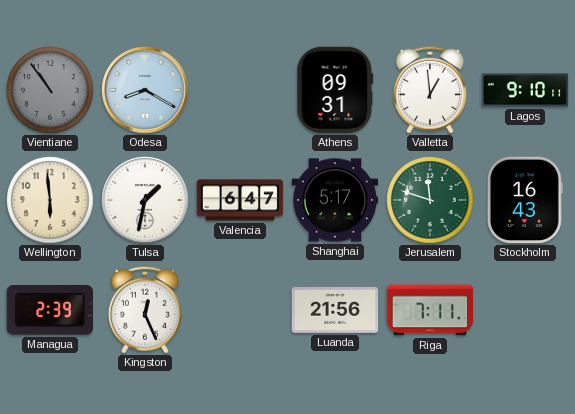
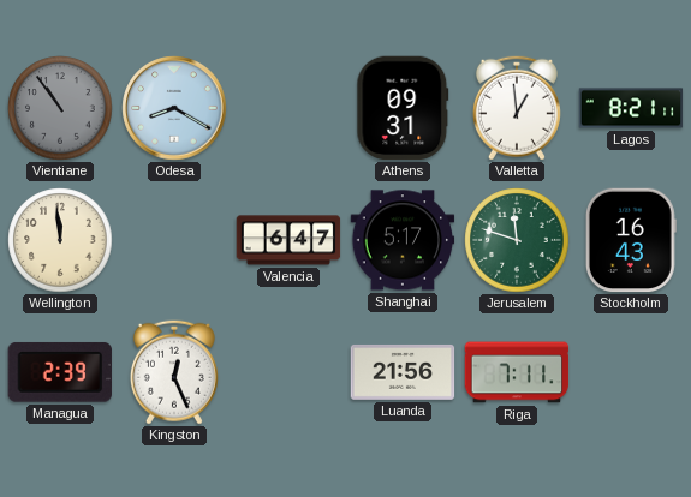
Lagos: 9:10 -> 8:21
Wellington: 5:59 -> 11:59
Tulsa: 1:32 -> none
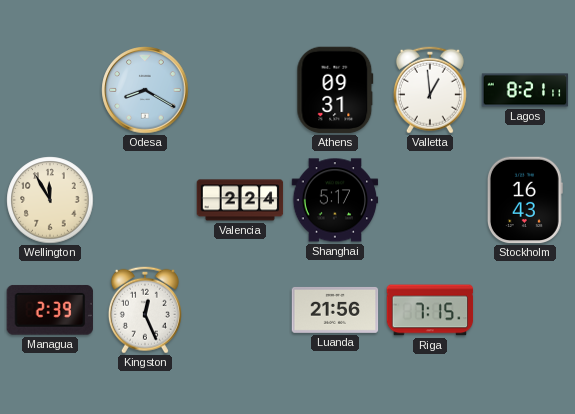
Vientiane: 10:54 -> none
Wellington: 11:59 -> 11:55
Valencia: 6:47 -> 2:24
Jerusalem: 11:48 -> none
Riga: 7:11 -> 7:15
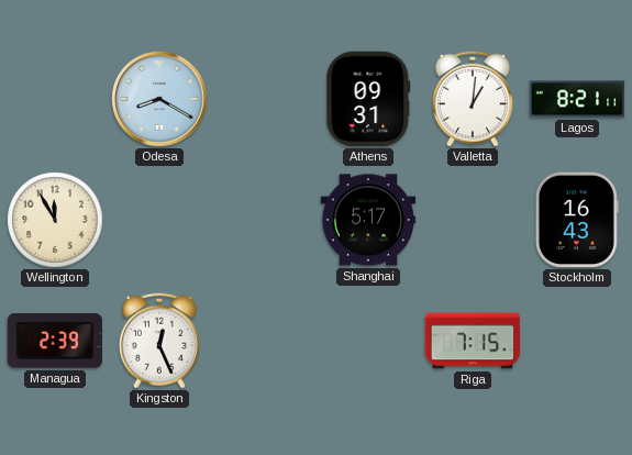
Valletta: 12:59 -> 1:01
Valencia: 2:24 -> none
Luanda: 21:56 -> none
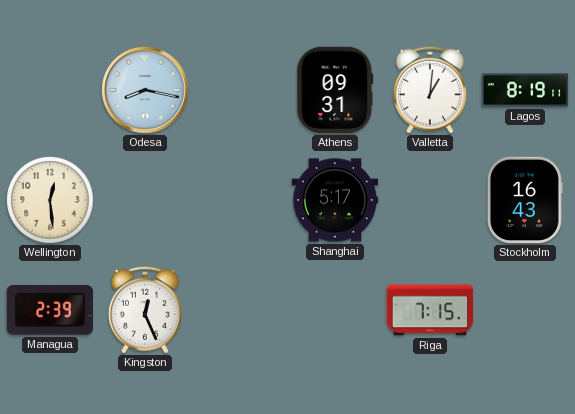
Odesa: 8:20 -> 8:17
Lagos: 8:21 -> 8:19
Wellington: 11:55 -> 12:29
